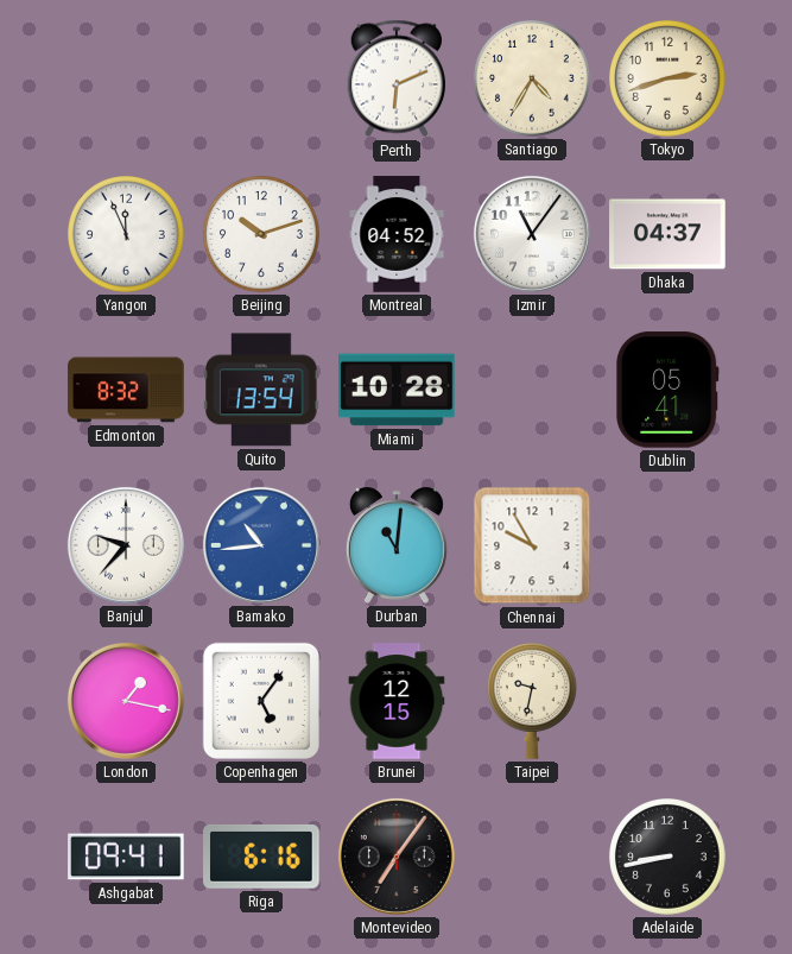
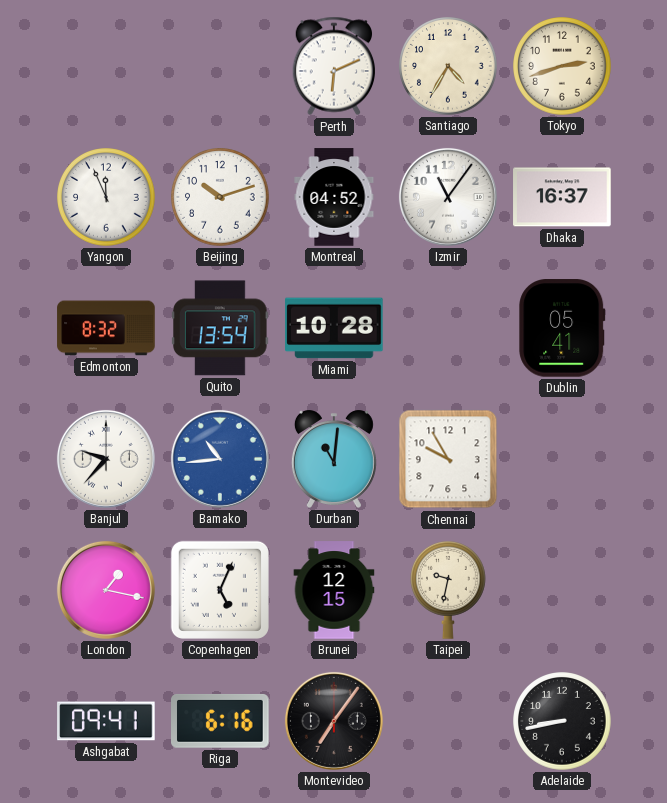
Dhaka: 04:37 -> 16:37
Copenhagen: 5:06 -> 5:04
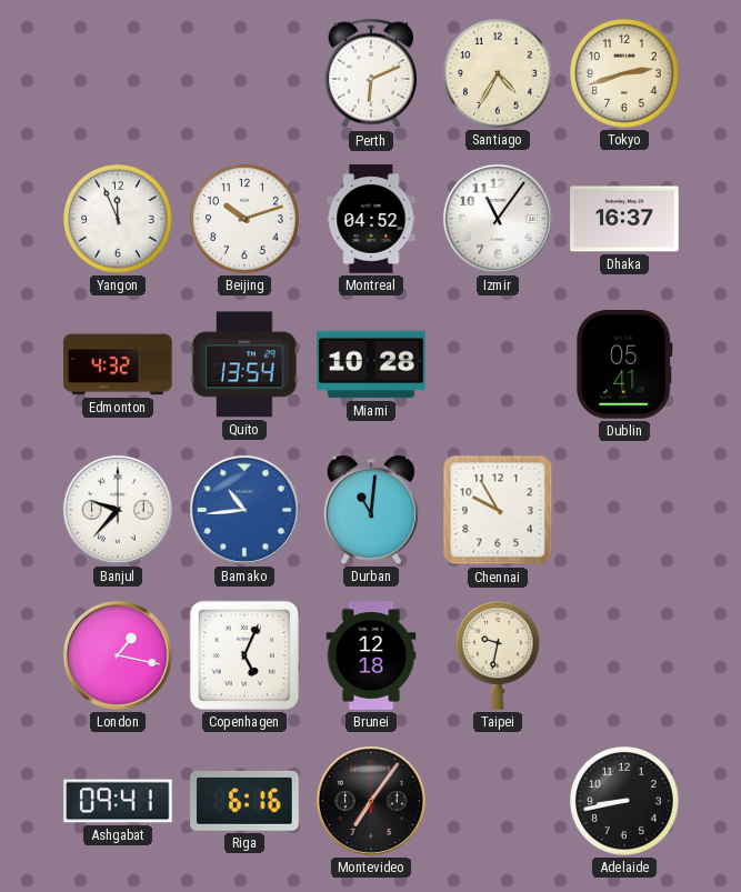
Edmonton: 8:32 -> 4:32
Brunei: 12:15 -> 12:18
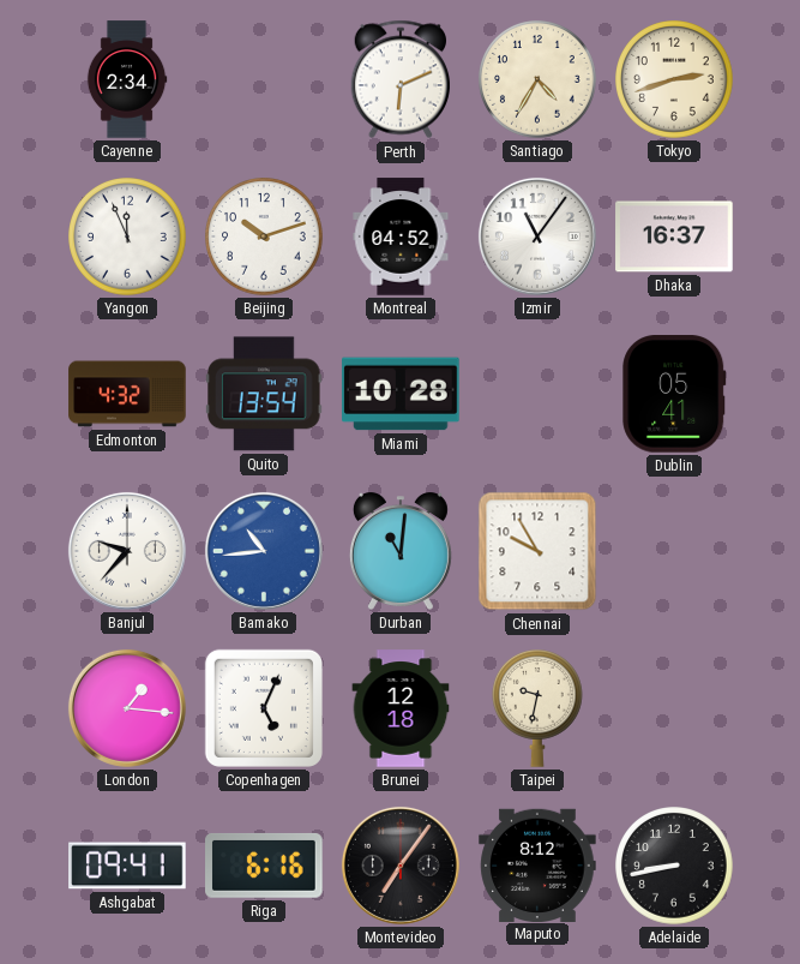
Cayenne: none -> 2:34
London: 1:17 -> 1:16
Maputo: none -> 8:12
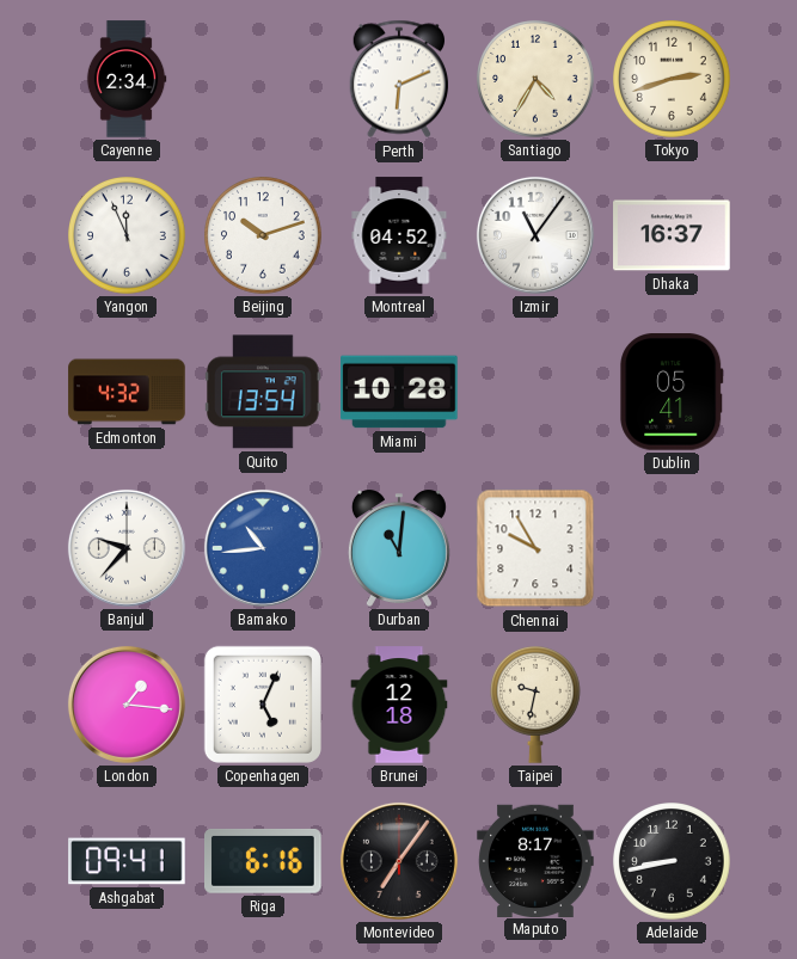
Maputo: 8:12 -> 8:17
